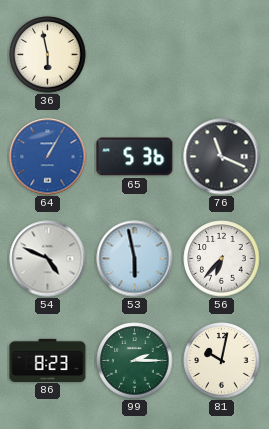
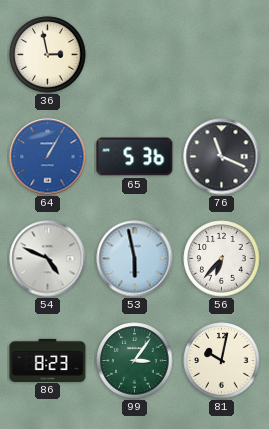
36: 5:58 -> 2:58
99: 2:15 -> 3:06
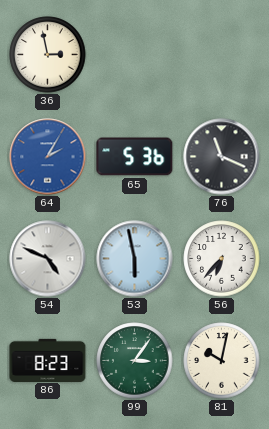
64: 1:05 -> 2:05
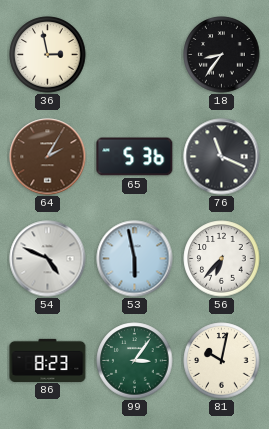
18: none -> 8:36
64 dial: blue -> brown
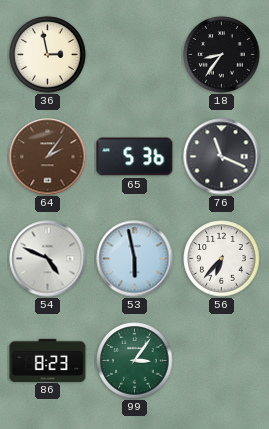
64: 2:05 -> 2:06
81: 10:02 -> none
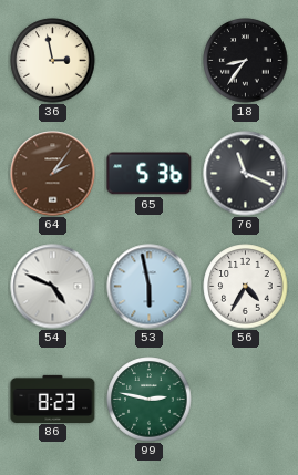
56: 6:37 -> 4:35
99: 3:06 -> 2:47
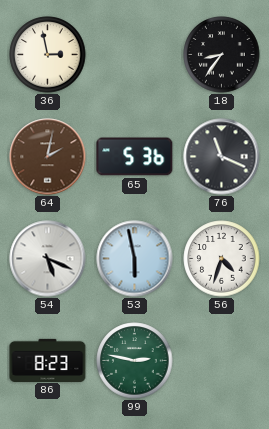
64: 2:06 -> 2:02
54: 4:49 -> 5:19
56: 4:35 -> 4:33
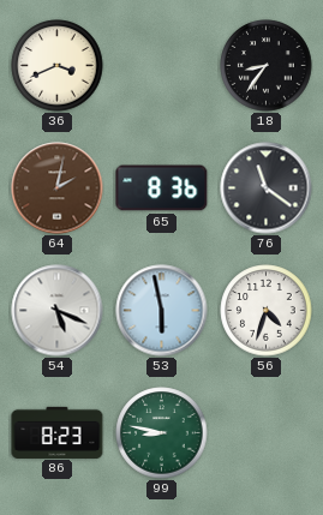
36: 2:58 -> 3:41
65: 5:36 -> 8:36
76: 11:19 -> 11:21
99: 2:47 -> 8:47
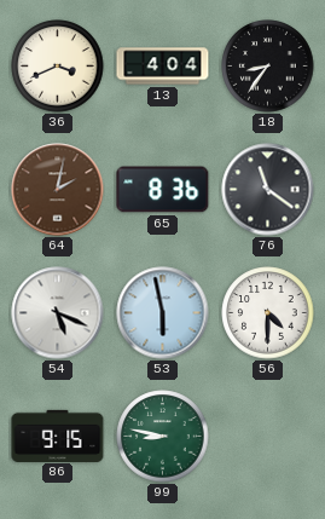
13: none -> 4:04
56: 4:33 -> 4:30
86: 8:23 -> 9:15
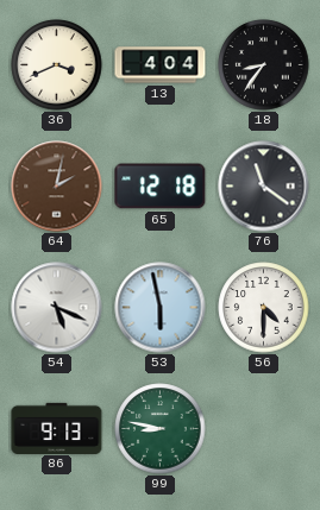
65: 8:36 -> 12:18
86: 9:15 -> 9:13
